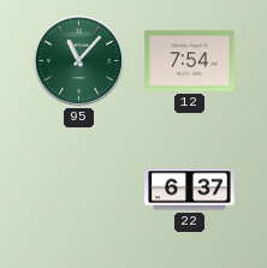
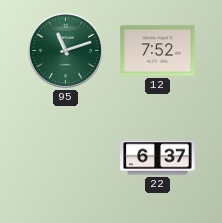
95: 11:07 -> 11:12
12: 7:54 -> 7:52
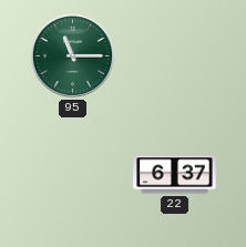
95: 11:12 -> 11:15
12: 7:52 -> none
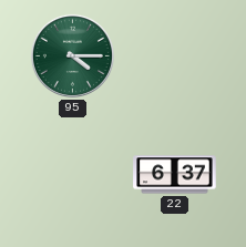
95: 11:15 -> 4:15
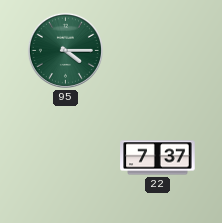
22: 6:37 -> 7:37
